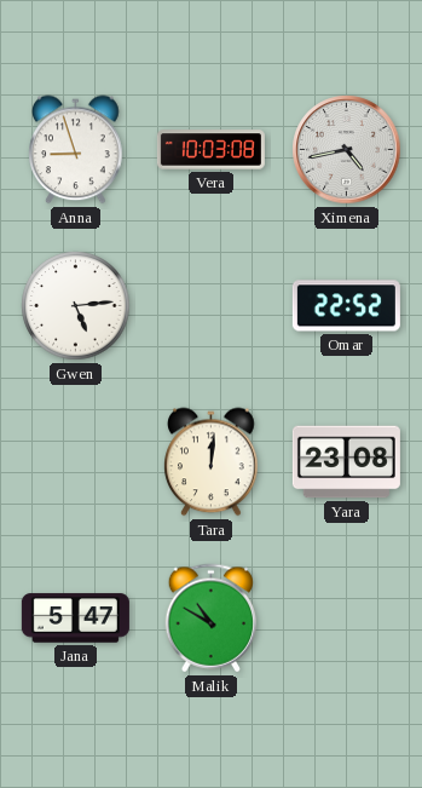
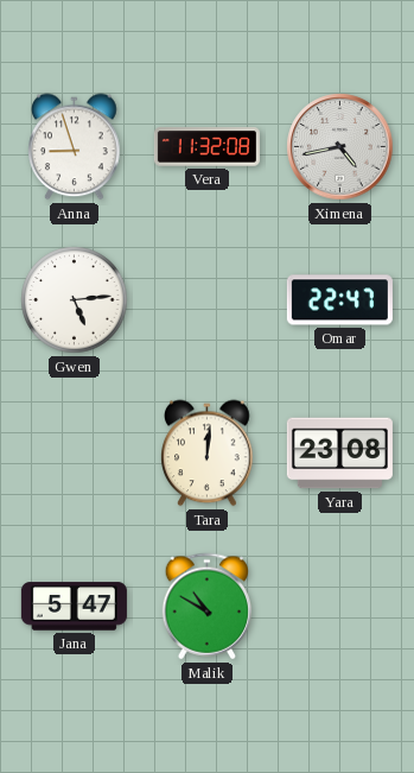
Vera: 10:03 -> 11:32
Omar: 22:52 -> 22:47
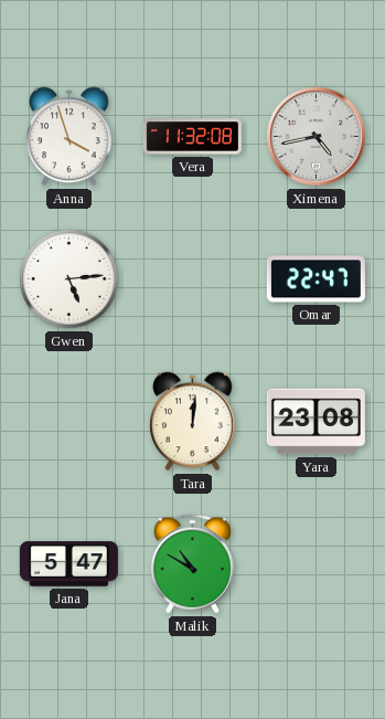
Anna: 8:57 -> 3:57
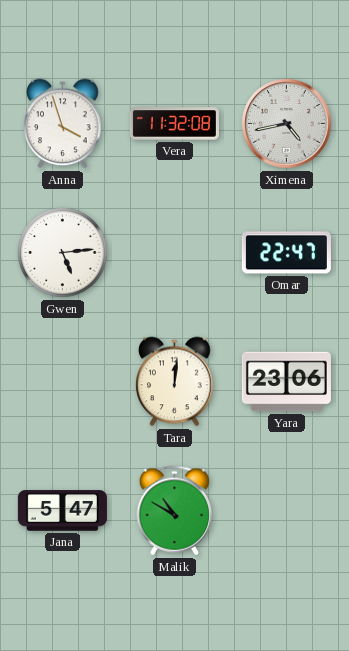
Yara: 23:08 -> 23:06
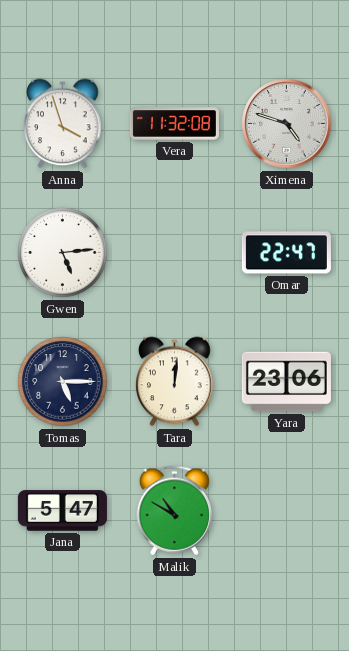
Ximena: 4:43 -> 4:48
Tomas: none -> 5:15
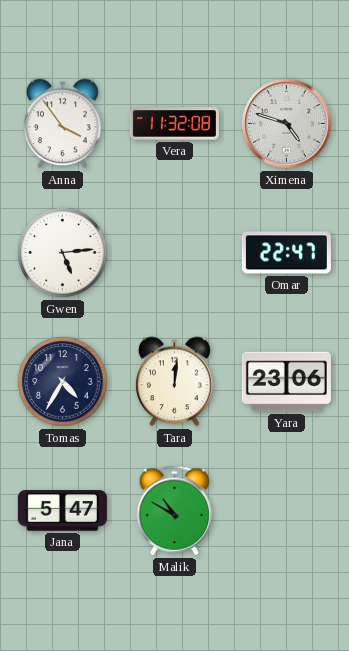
Anna: 3:57 -> 3:54
Tomas: 5:15 -> 4:35
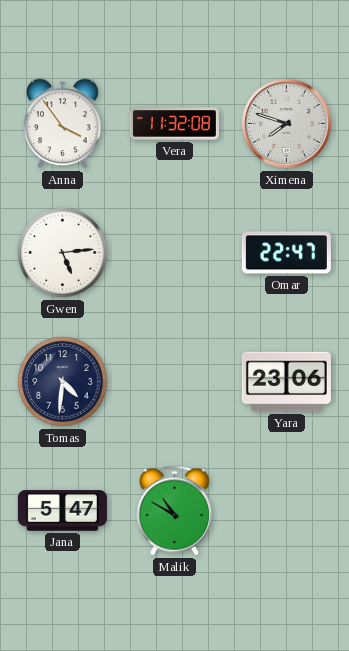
Ximena: 4:48 -> 7:48
Tomas: 4:35 -> 4:31
Tara: 12:01 -> none
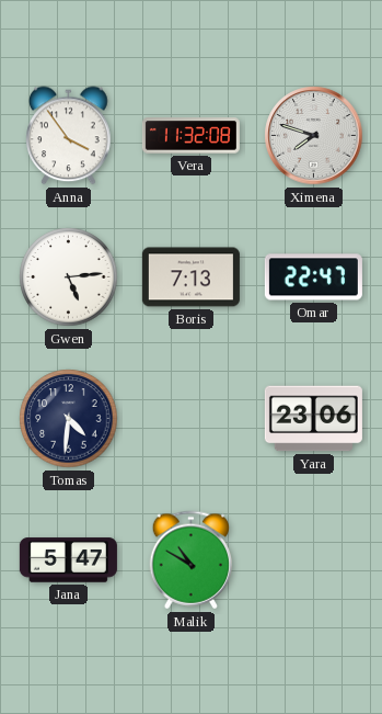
Boris: none -> 7:13
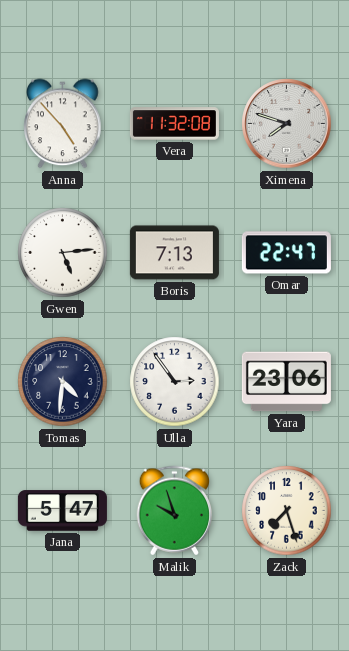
Anna: 3:54 -> 4:53
Ulla: none -> 2:54
Malik: 10:50 -> 9:57
Zack: none -> 7:27
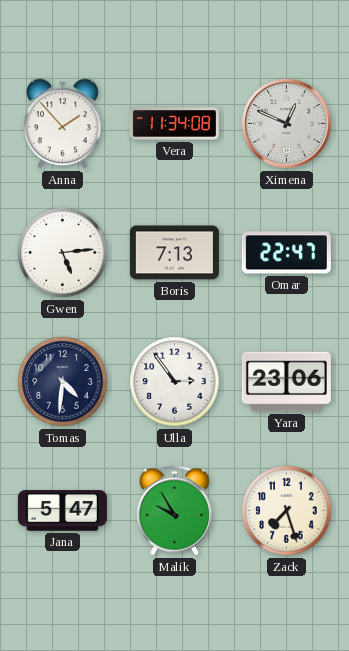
Anna: 4:53 -> 1:53
Vera: 11:32 -> 11:34
Ximena: 7:48 -> 12:49
Malik: 9:57 -> 9:55
